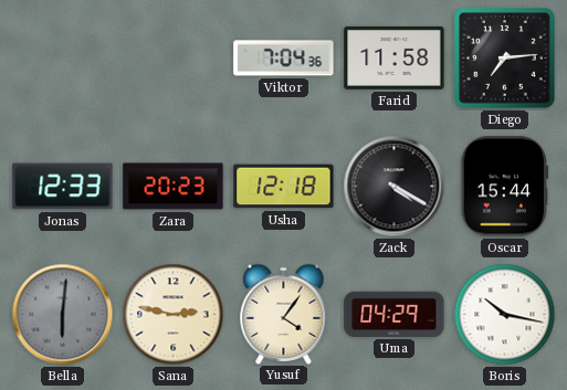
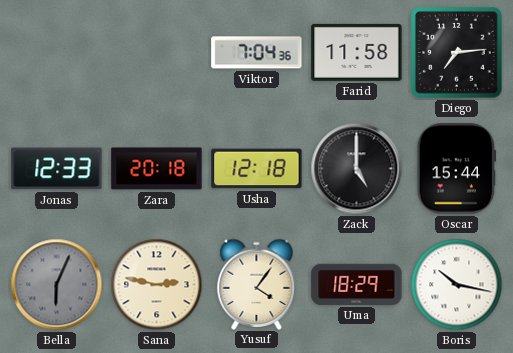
Zara: 20:23 -> 20:18
Zack: 4:20 -> 5:00
Bella: 6:01 -> 6:04
Uma: 04:29 -> 18:29
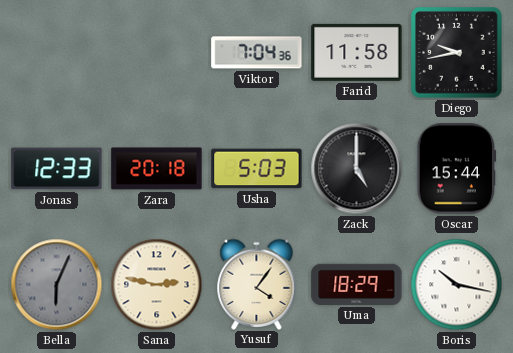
Diego: 7:14 -> 9:43
Usha: 12:18 -> 5:03
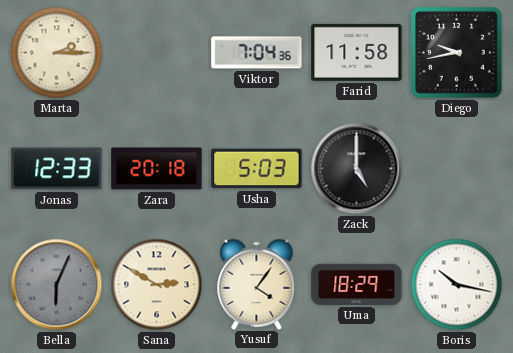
Marta: none -> 2:15
Oscar: 15:44 -> none
Sana: 2:47 -> 2:50
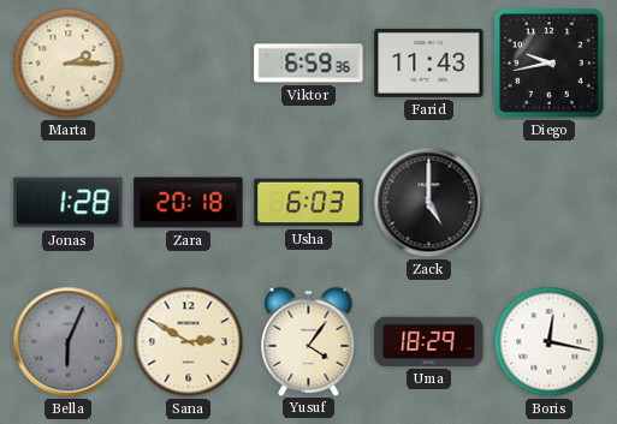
Viktor: 7:04 -> 6:59
Farid: 11:58 -> 11:43
Jonas: 12:33 -> 1:28
Usha: 5:03 -> 6:03
Boris: 10:17 -> 12:17
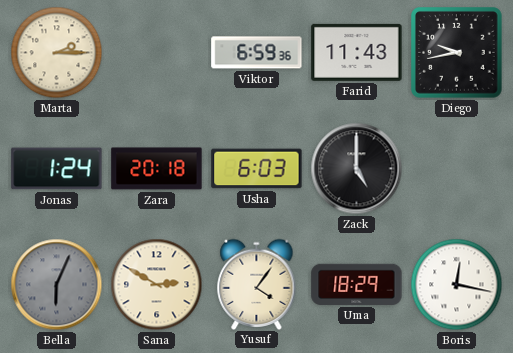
Jonas: 1:28 -> 1:24
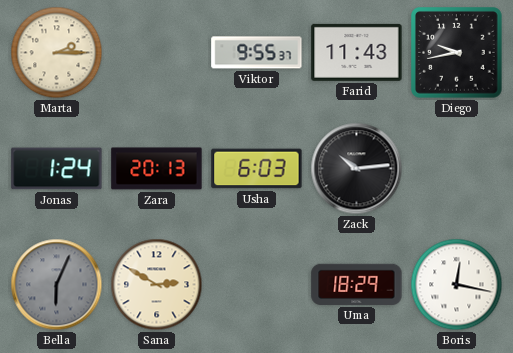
Viktor: 6:59 -> 9:55
Zara: 20:18 -> 20:13
Zack: 5:00 -> 10:14
Yusuf: 4:06 -> none
